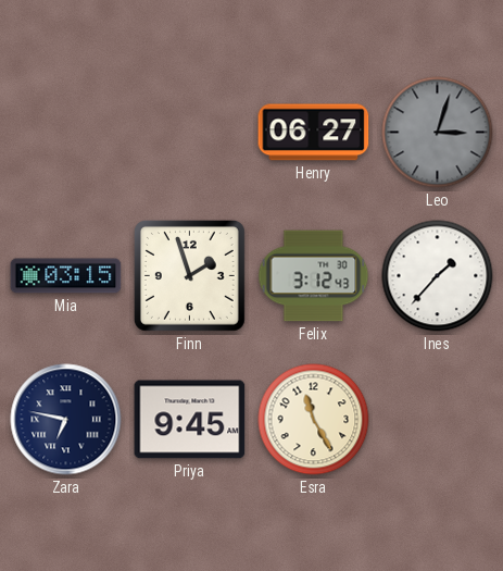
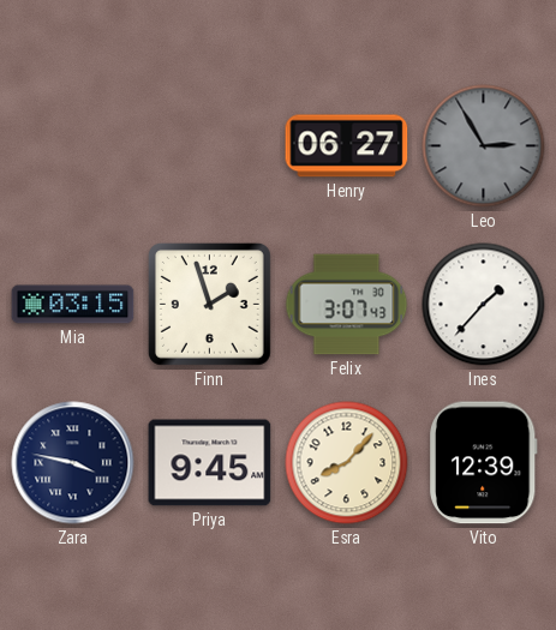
Leo: 3:03 -> 2:55
Felix: 3:12 -> 3:07
Zara: 6:47 -> 3:47
Esra: 11:25 -> 8:07
Vito: none -> 12:39
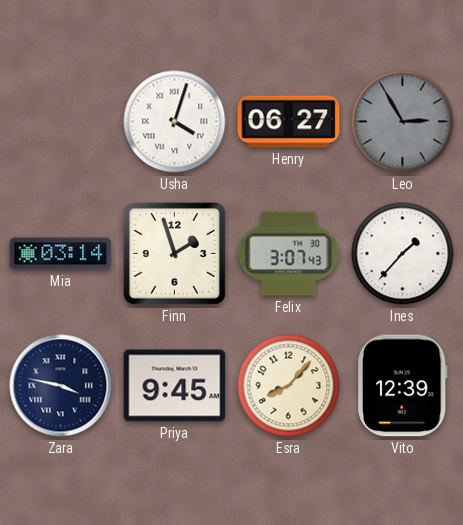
Usha: none -> 4:03
Mia: 03:15 -> 03:14
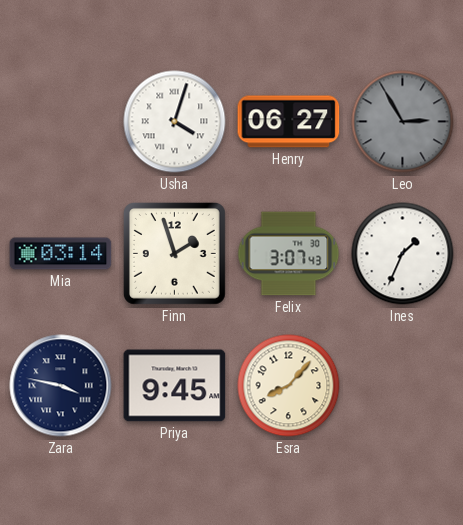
Ines: 1:37 -> 1:34
Vito: 12:39 -> none
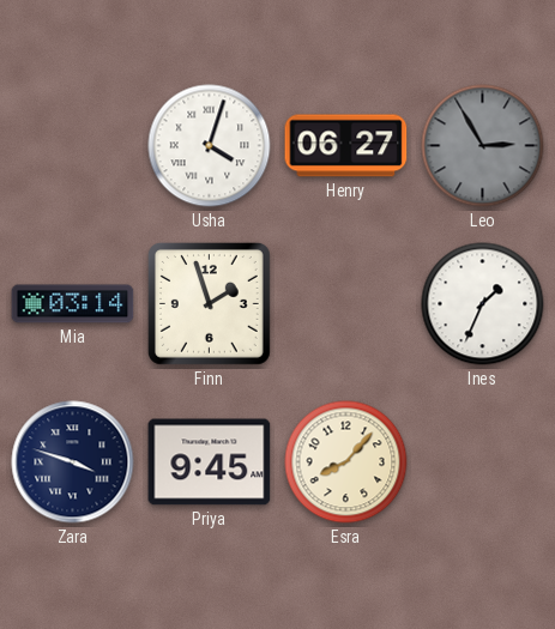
Felix: 3:07 -> none
Zara: 3:47 -> 3:48
